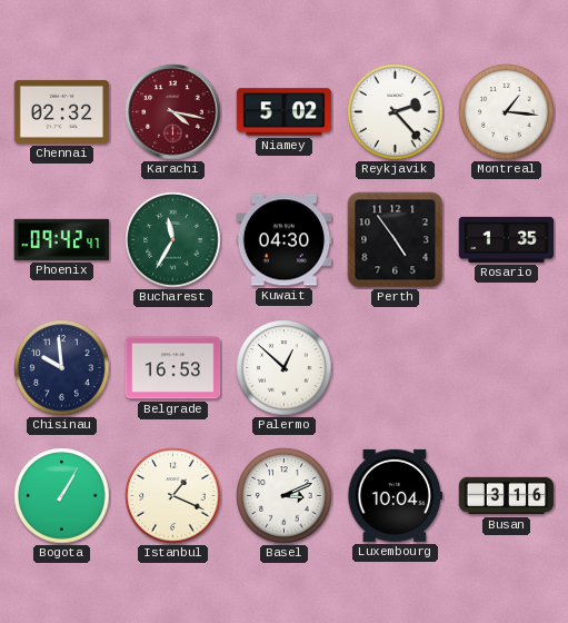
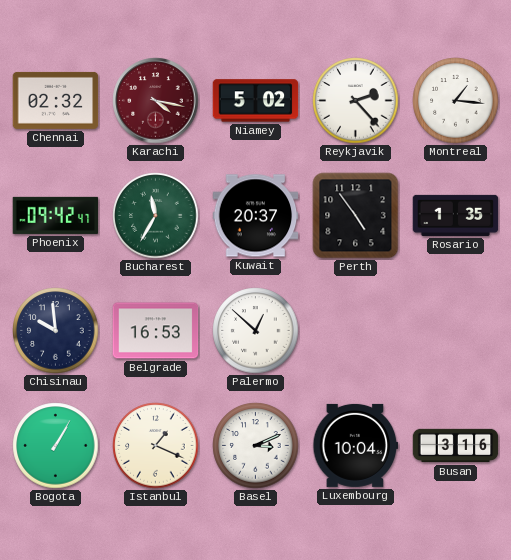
Kuwait: 04:30 -> 20:37
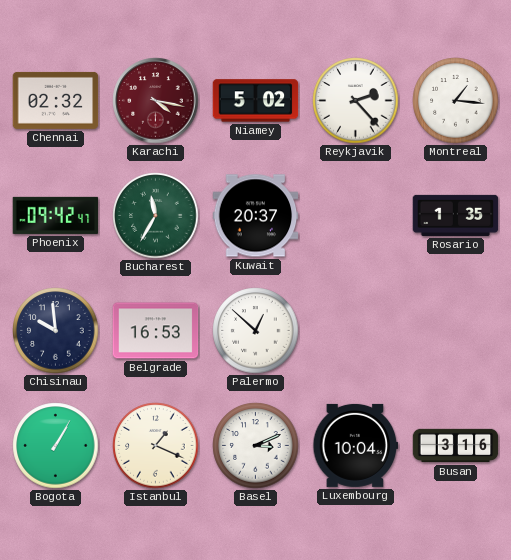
Perth: 4:54 -> none
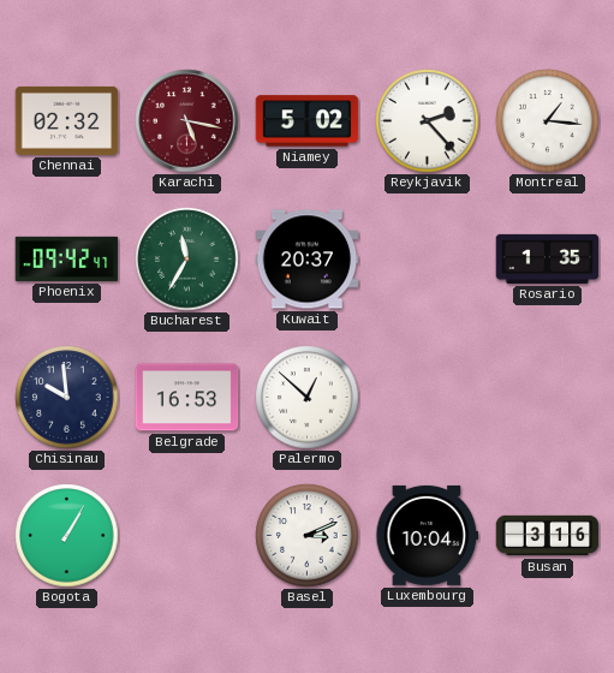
Karachi: 4:17 -> 5:17
Istanbul: 1:19 -> none
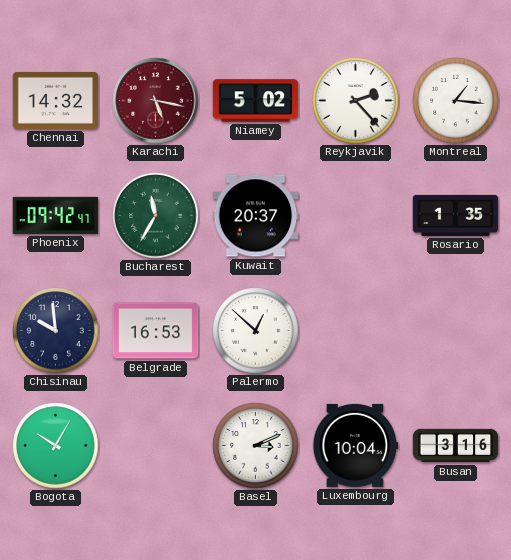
Chennai: 02:32 -> 14:32
Bogota: 1:05 -> 10:05
